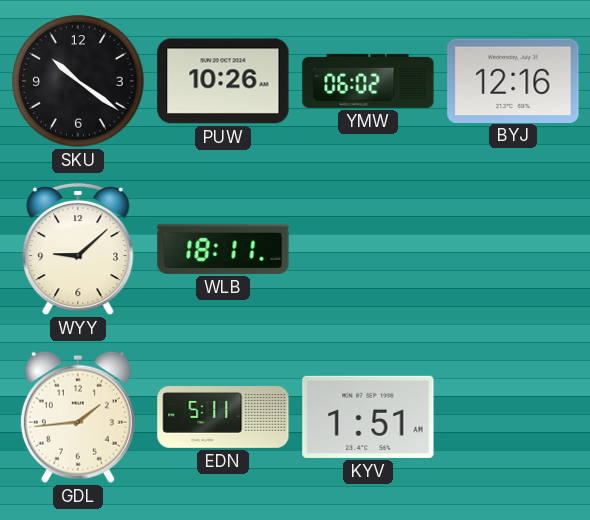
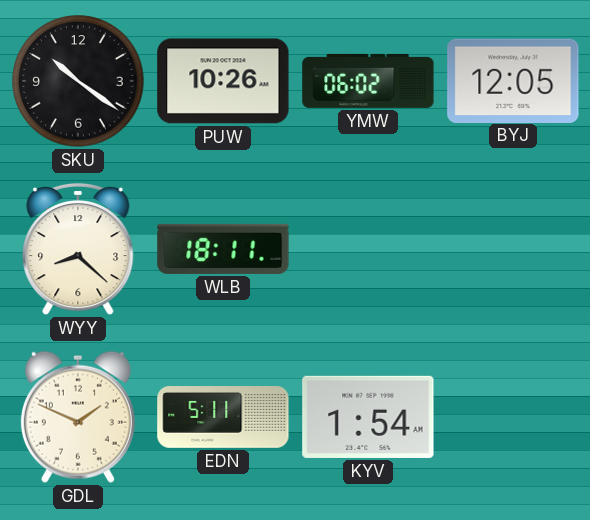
BYJ: 12:16 -> 12:05
WYY: 9:08 -> 8:22
GDL: 1:44 -> 1:49
KYV: 1:51 -> 1:54
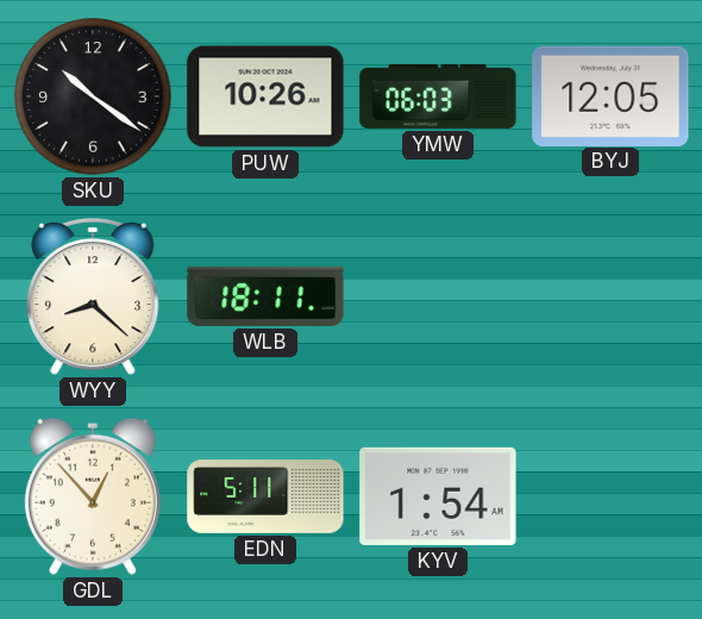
YMW: 06:02 -> 06:03
GDL: 1:49 -> 12:53
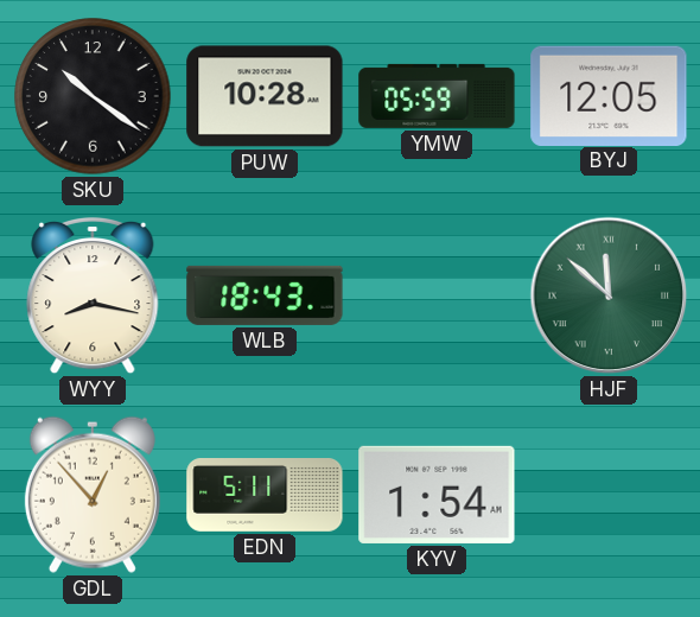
PUW: 10:26 -> 10:28
YMW: 06:03 -> 05:59
WYY: 8:22 -> 8:17
WLB: 18:11 -> 18:43
HJF: none -> 11:52
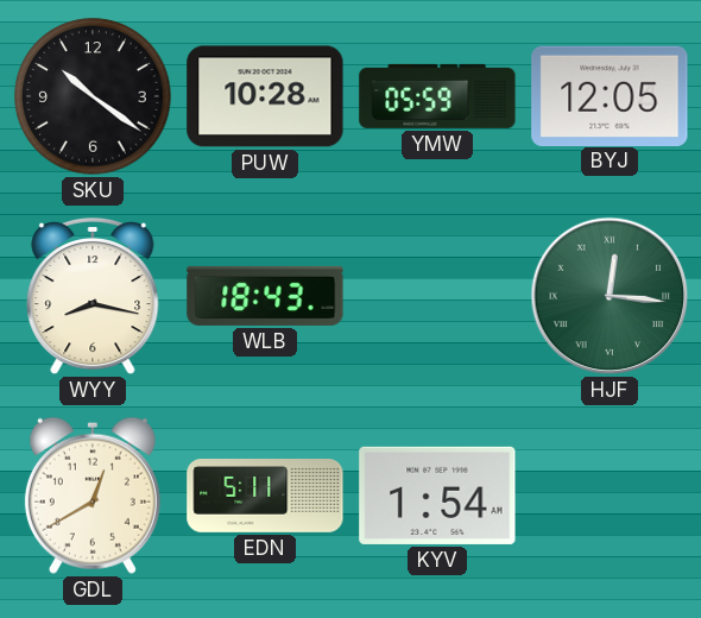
HJF: 11:52 -> 12:16
GDL: 12:53 -> 12:40
